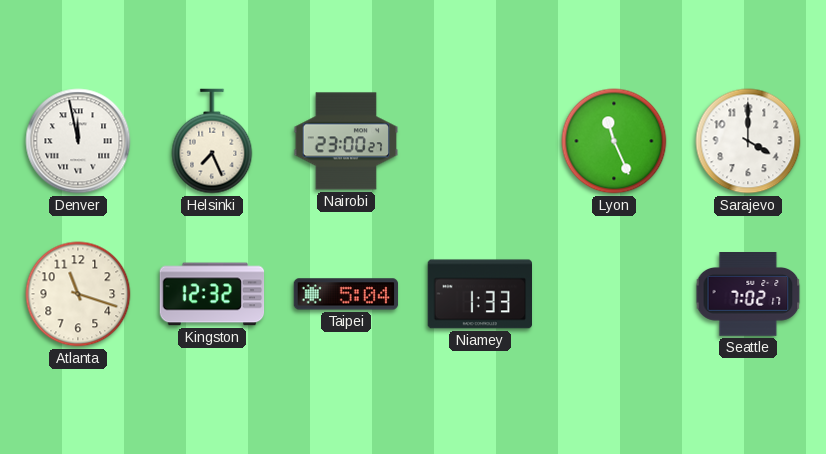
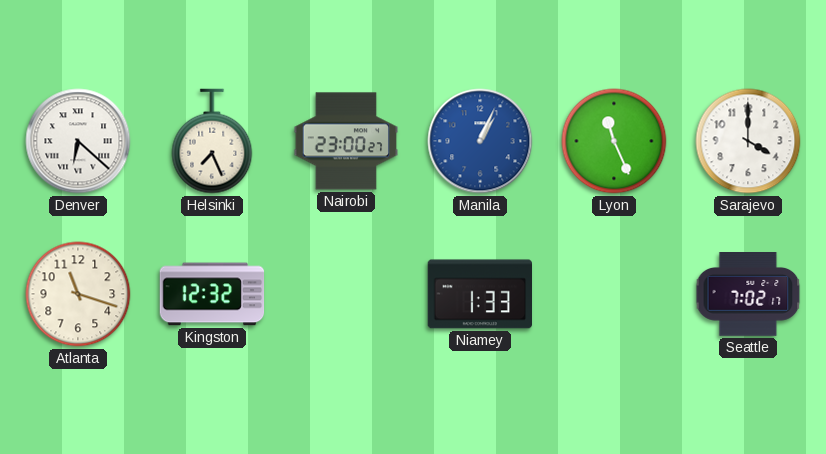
Denver: 11:58 -> 6:22
Manila: none -> 1:04
Taipei: 5:04 -> none
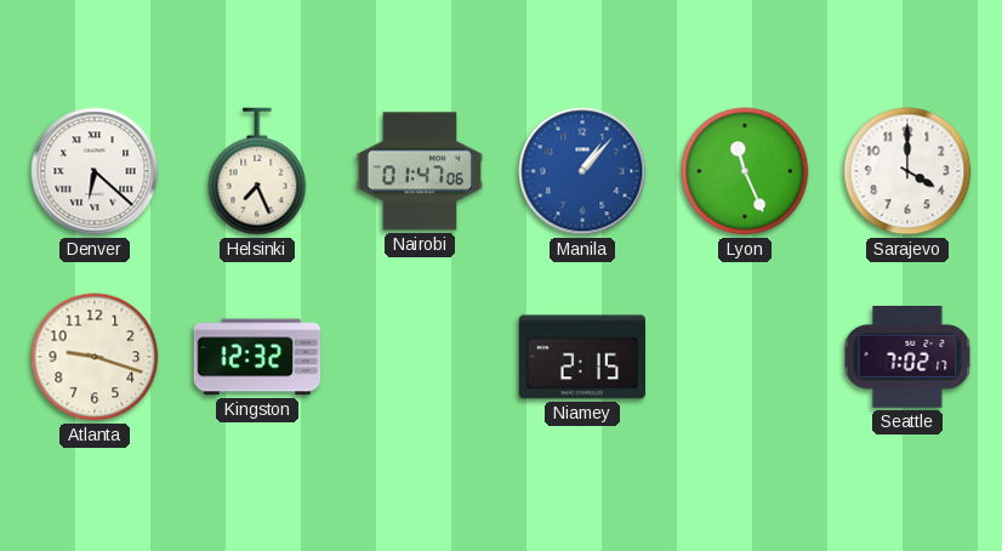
Nairobi: 23:00 -> 01:47
Manila: 1:04 -> 1:07
Atlanta: 11:18 -> 9:18
Niamey: 1:33 -> 2:15
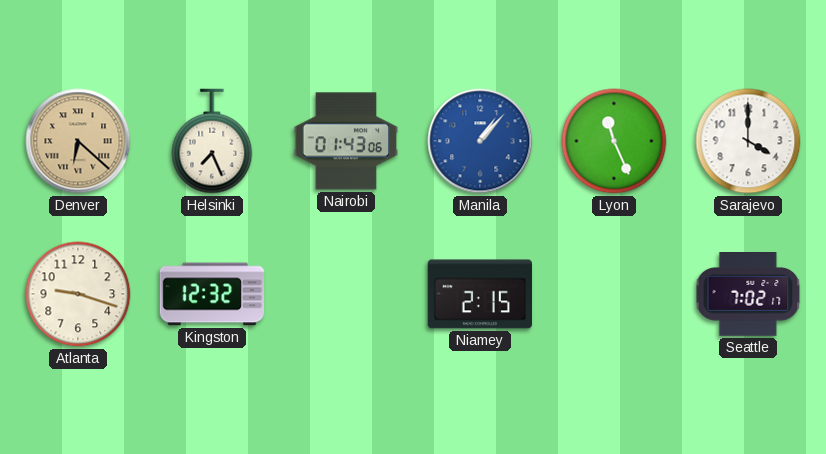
Denver dial: white -> champagne
Nairobi: 01:47 -> 01:43
